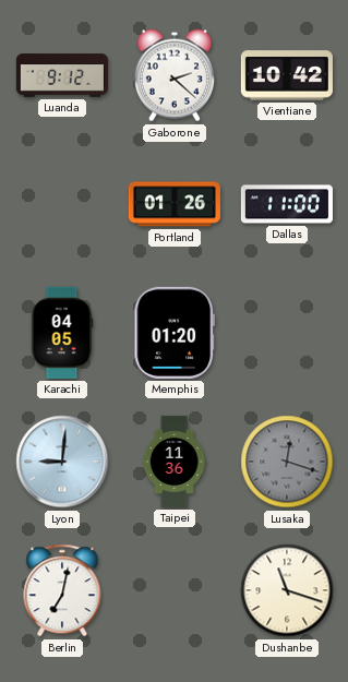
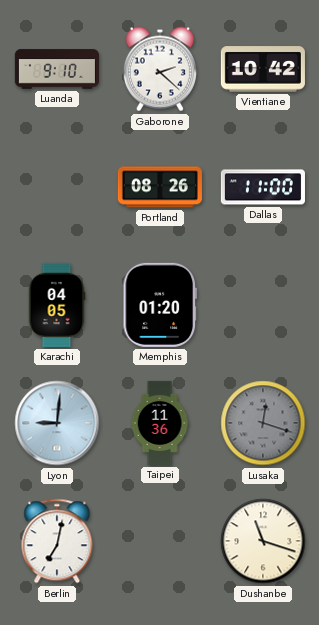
Luanda: 9:12 -> 9:10
Portland: 01:26 -> 08:26
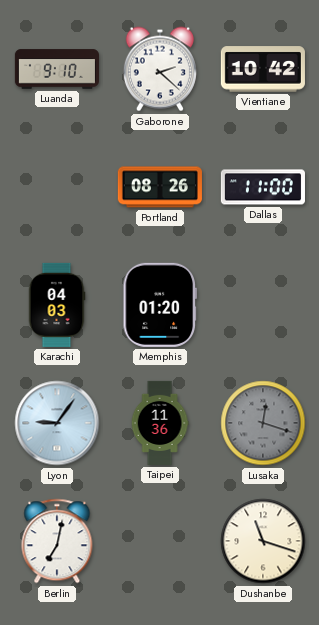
Karachi: 04:05 -> 04:03
Lyon: 9:01 -> 9:06
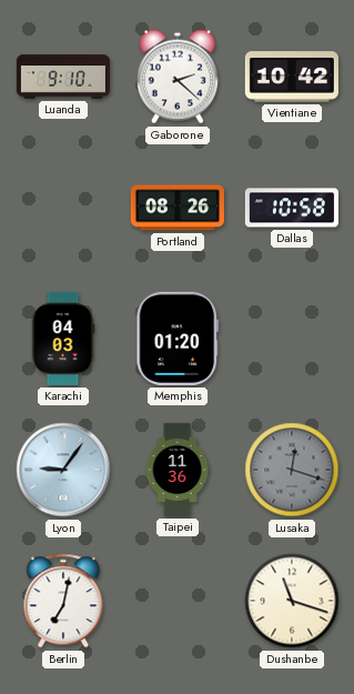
Dallas: 11:00 -> 10:58
